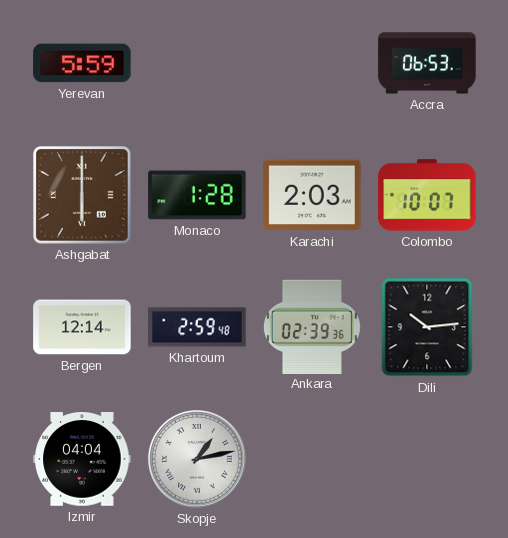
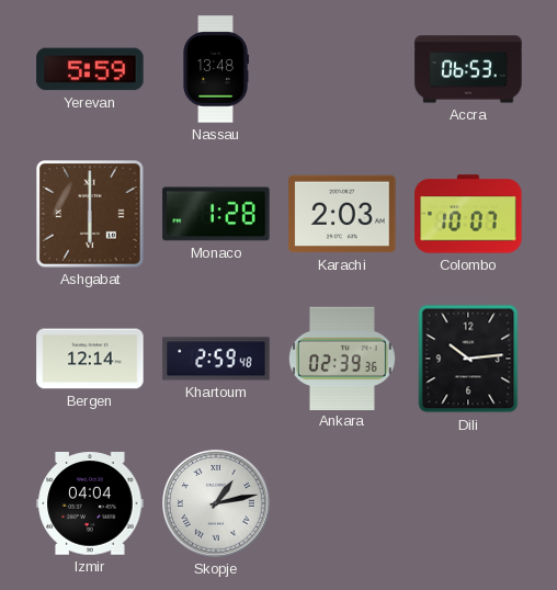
Nassau: none -> 13:48
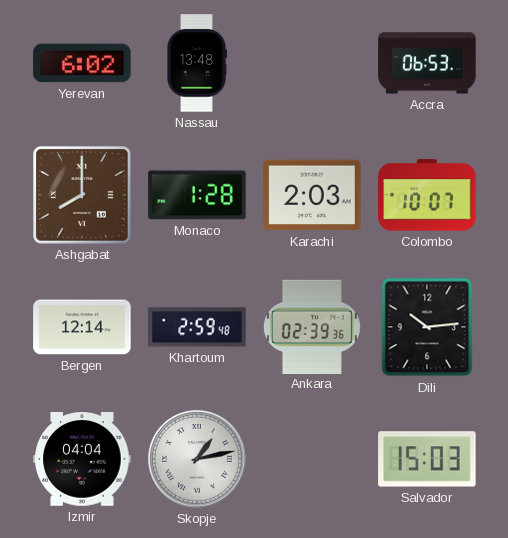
Yerevan: 5:59 -> 6:02
Ashgabat: 6:00 -> 8:00
Salvador: none -> 15:03
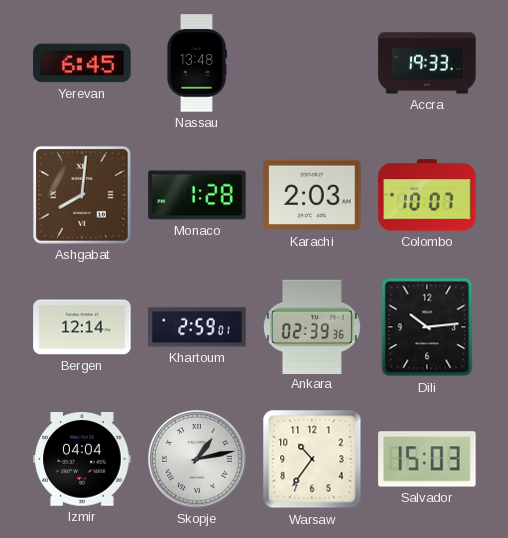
Yerevan: 6:02 -> 6:45
Accra: 06:53 -> 19:33
Ashgabat: 8:00 -> 8:01
Khartoum: 2:59:48 -> 2:59:01
Warsaw: none -> 10:36
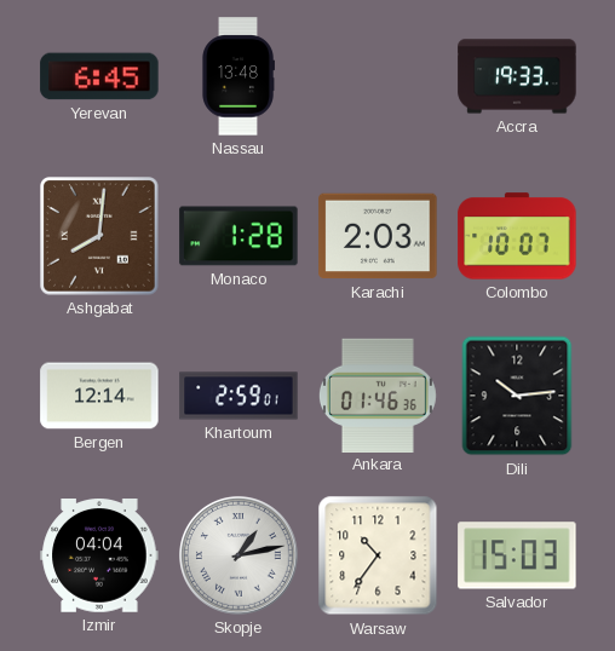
Ankara: 02:39 -> 01:46
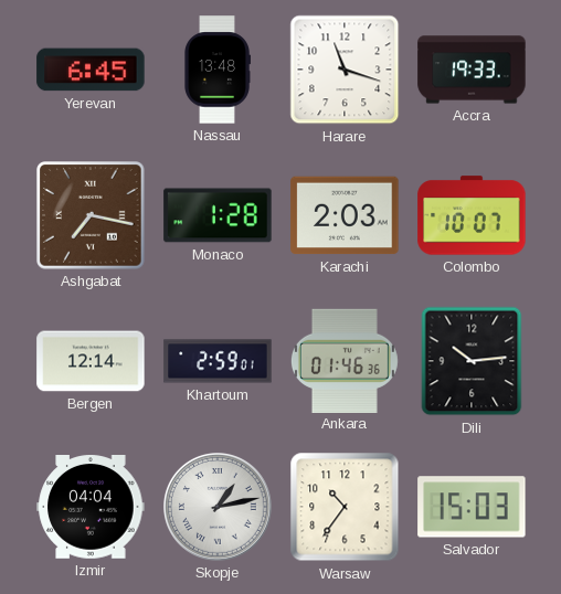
Harare: none -> 11:18
Ashgabat: 8:01 -> 7:17
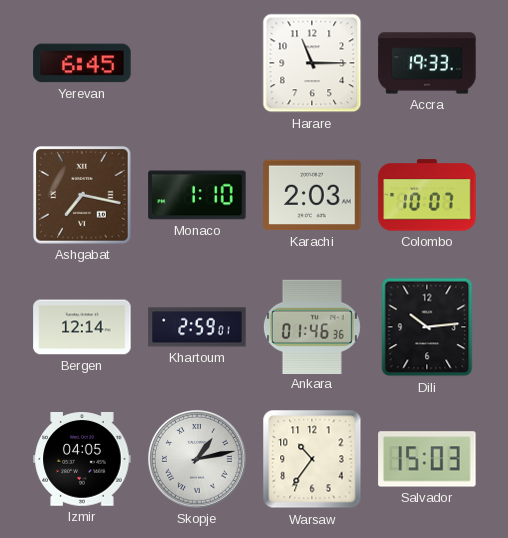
Nassau: 13:48 -> none
Harare: 11:18 -> 11:15
Monaco: 1:28 -> 1:10
Izmir: 04:04 -> 04:05
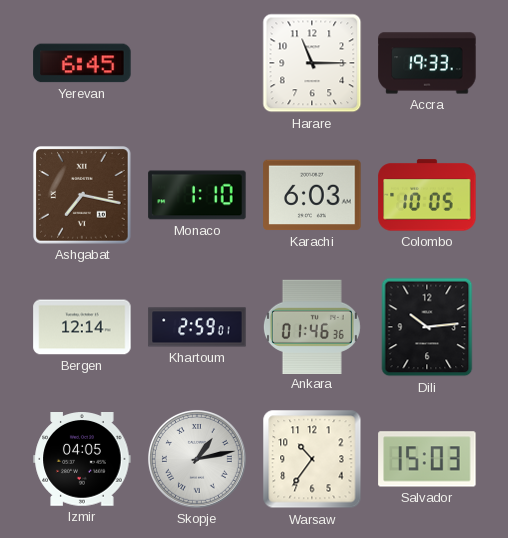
Karachi: 2:03 -> 6:03
Colombo: 10:07 -> 10:05
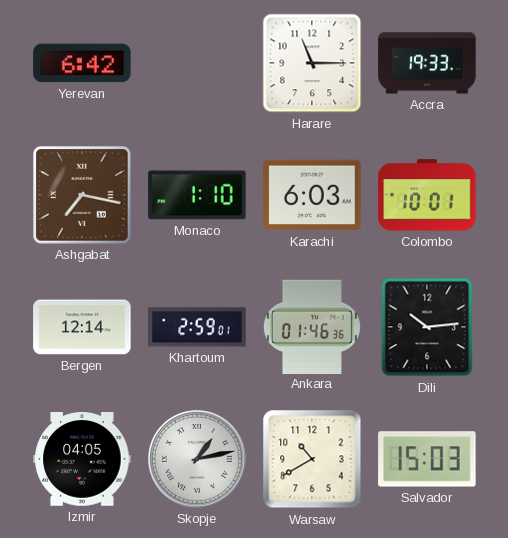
Yerevan: 6:45 -> 6:42
Colombo: 10:05 -> 10:01
Warsaw: 10:36 -> 10:40
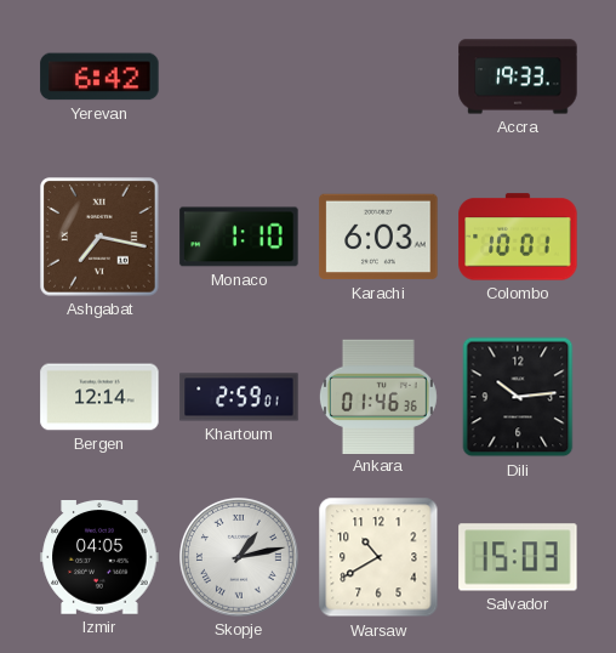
Harare: 11:15 -> none
